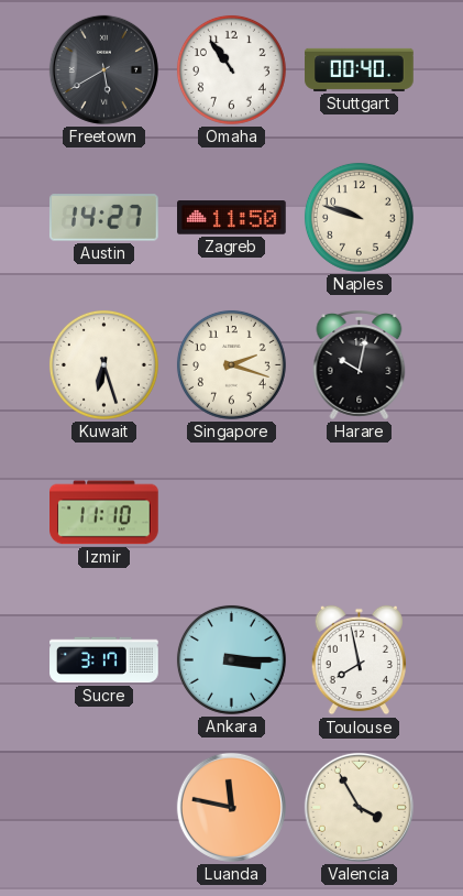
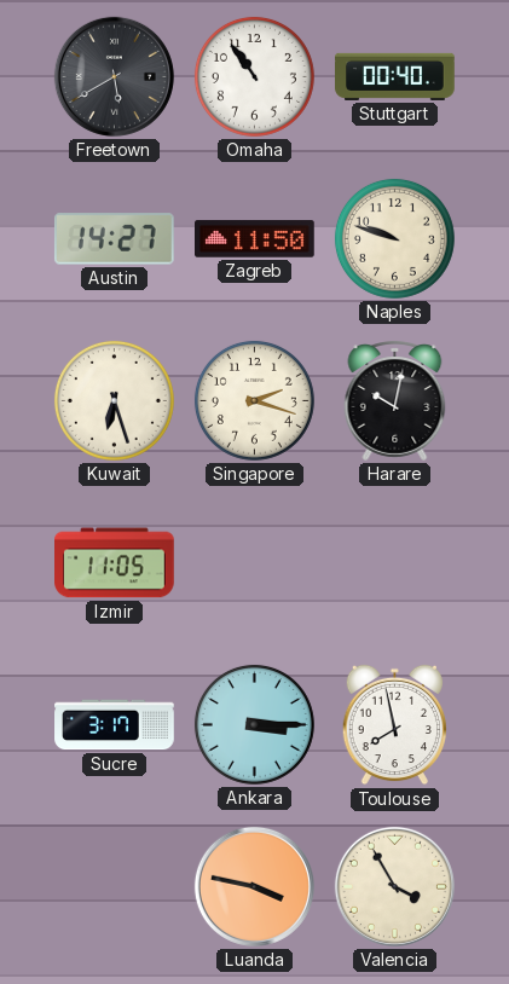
Izmir: 11:10 -> 11:05
Luanda: 11:47 -> 3:47
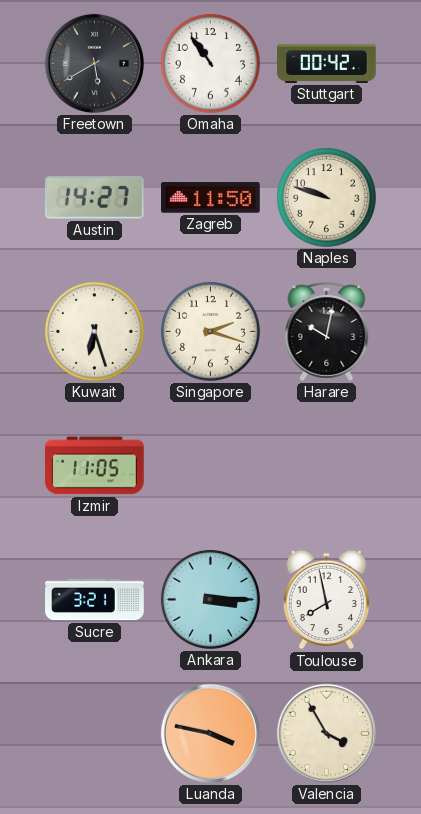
Stuttgart: 00:40 -> 00:42
Sucre: 3:17 -> 3:21
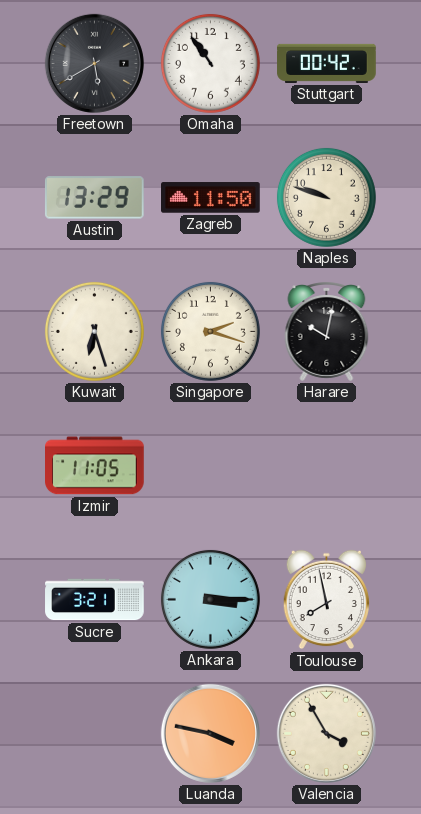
Austin: 14:27 -> 13:29
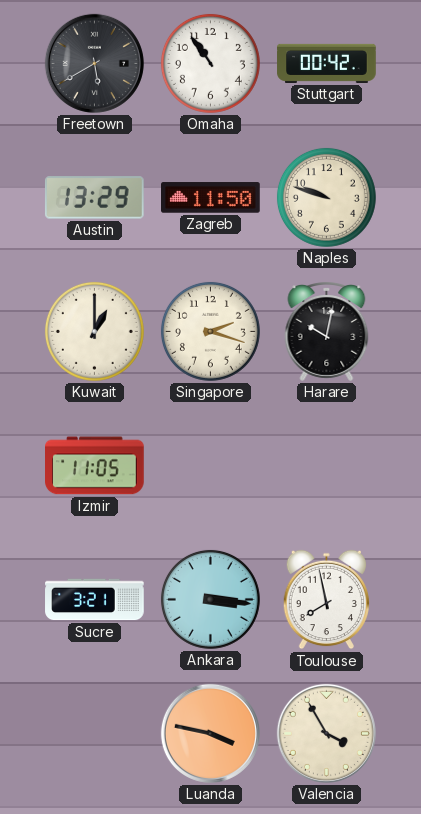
Kuwait: 6:27 -> 1:00
Ankara: 3:15 -> 3:16
